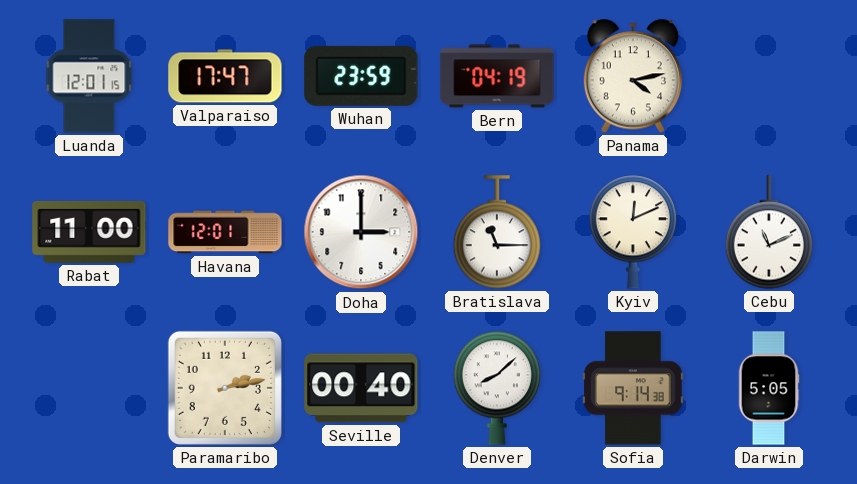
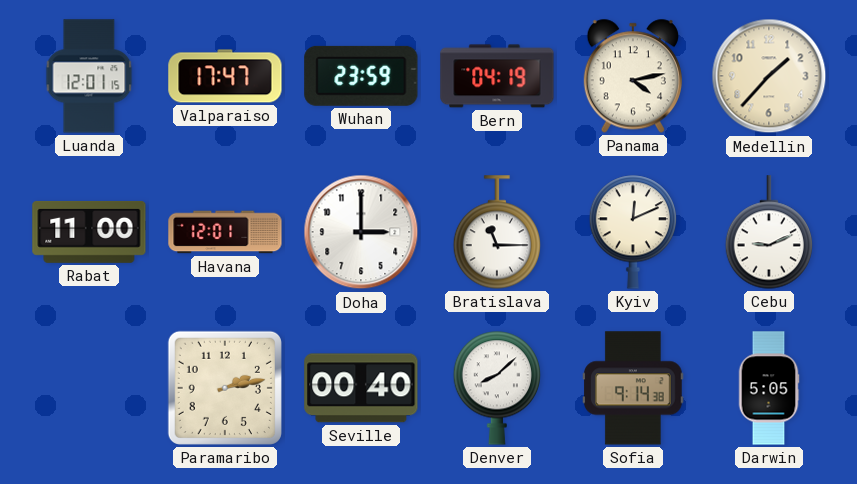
Medellin: none -> 1:37
Cebu: 11:11 -> 9:11
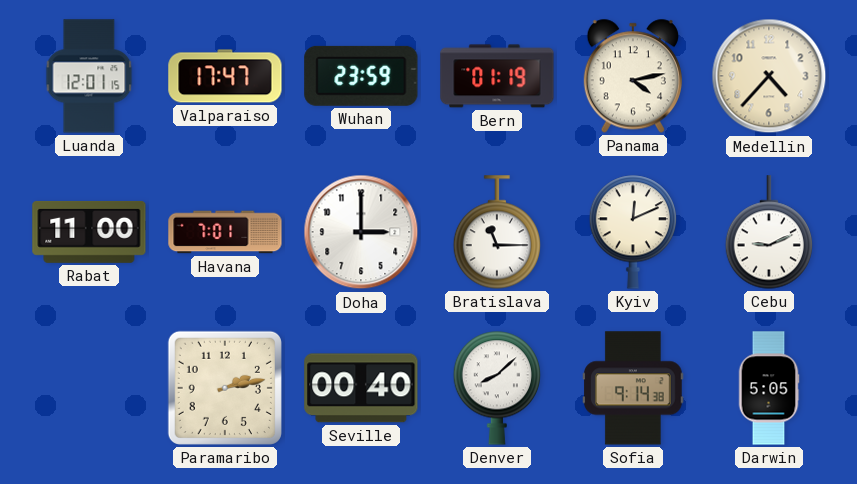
Bern: 04:19 -> 01:19
Medellin: 1:37 -> 4:37
Havana: 12:01 -> 7:01
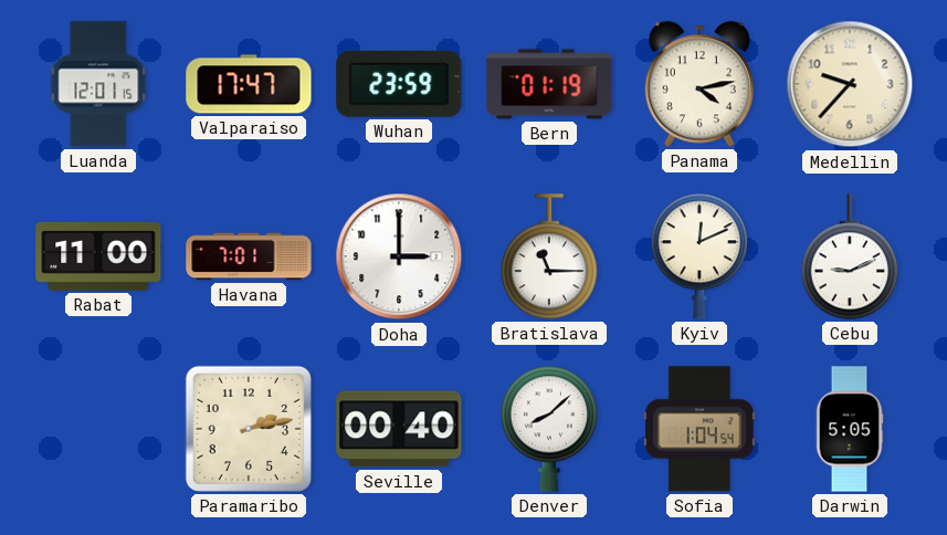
Medellin: 4:37 -> 9:37
Sofia: 9:14 -> 1:04
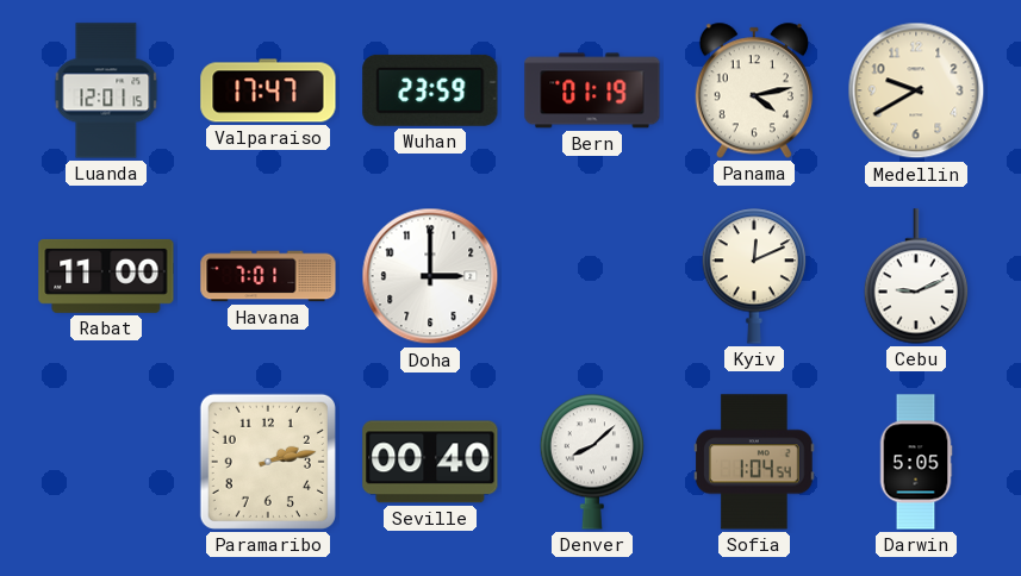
Medellin: 9:37 -> 9:40
Bratislava: 11:15 -> none
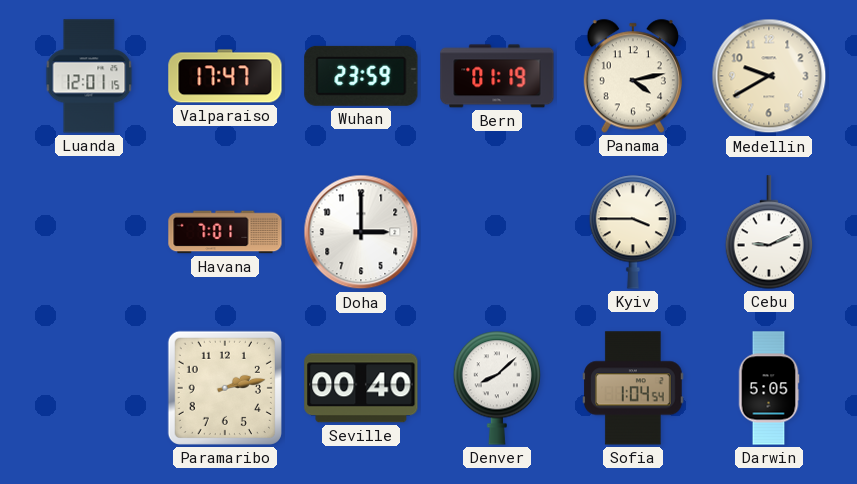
Rabat: 11:00 -> none
Kyiv: 12:11 -> 3:45
